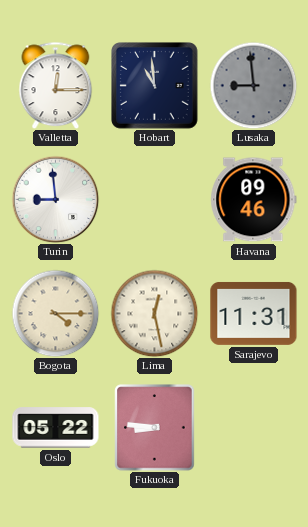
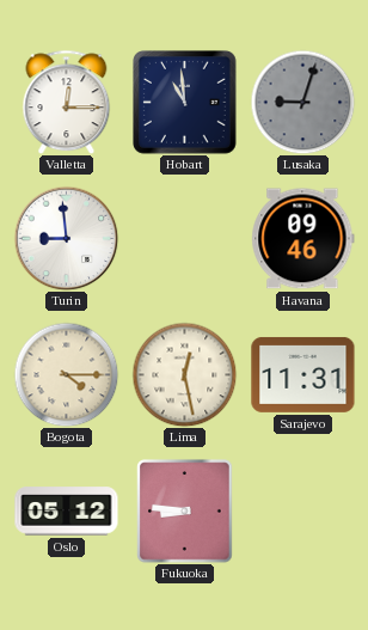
Lusaka: 8:59 -> 9:03
Oslo: 05:22 -> 05:12
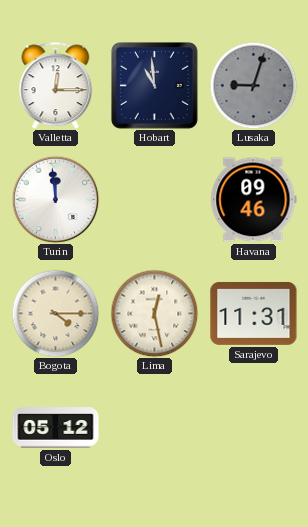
Turin: 8:59 -> 11:59
Fukuoka: 8:46 -> none
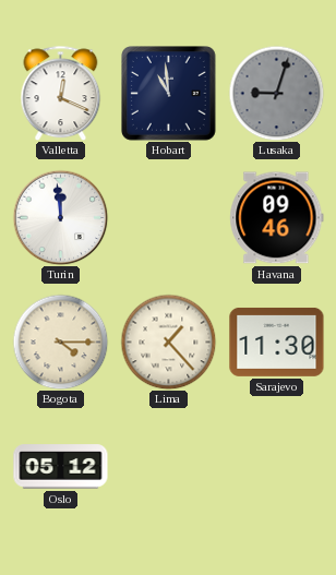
Valletta: 12:15 -> 12:19
Lima: 12:28 -> 1:23
Sarajevo: 11:31 -> 11:30
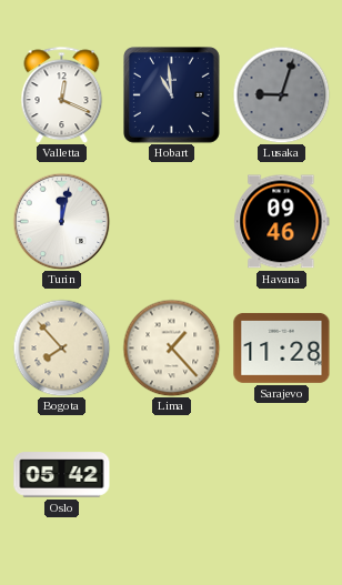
Turin: 11:59 -> 12:02
Bogota: 4:15 -> 7:53
Sarajevo: 11:30 -> 11:28
Oslo: 05:12 -> 05:42
